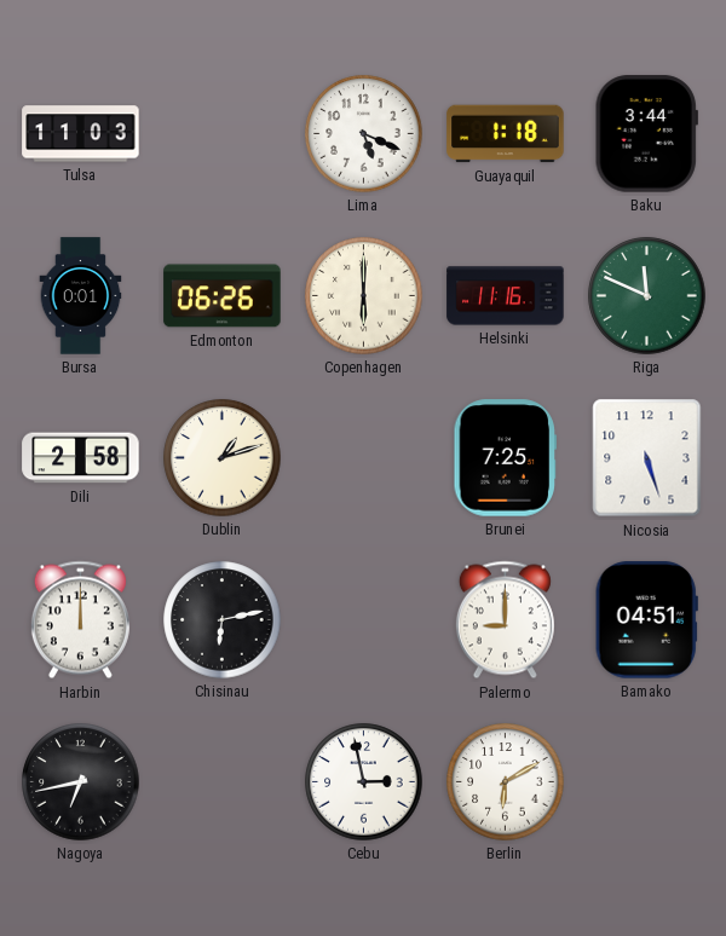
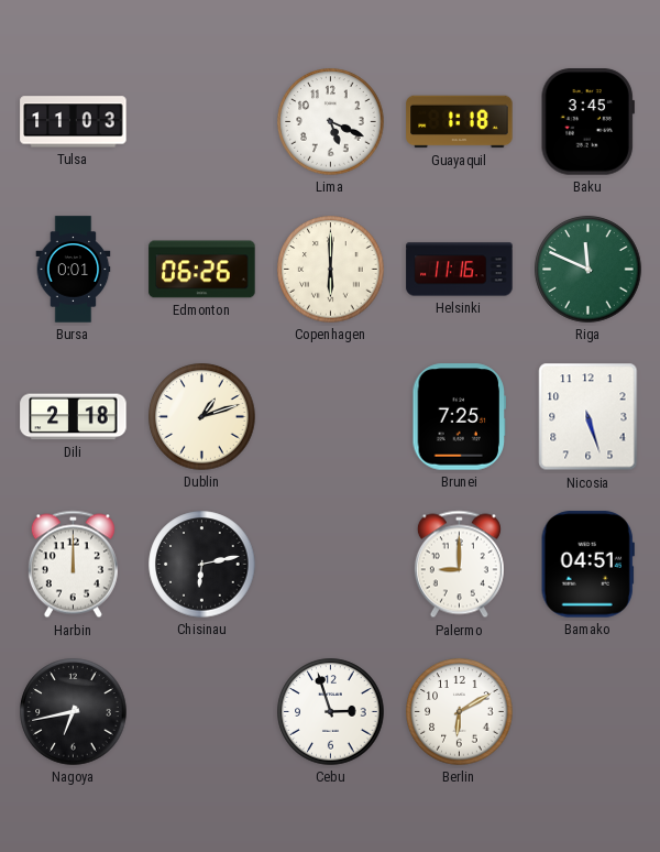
Baku: 3:44 -> 3:45
Dili: 2:58 -> 2:18
Cebu: 2:58 -> 2:57
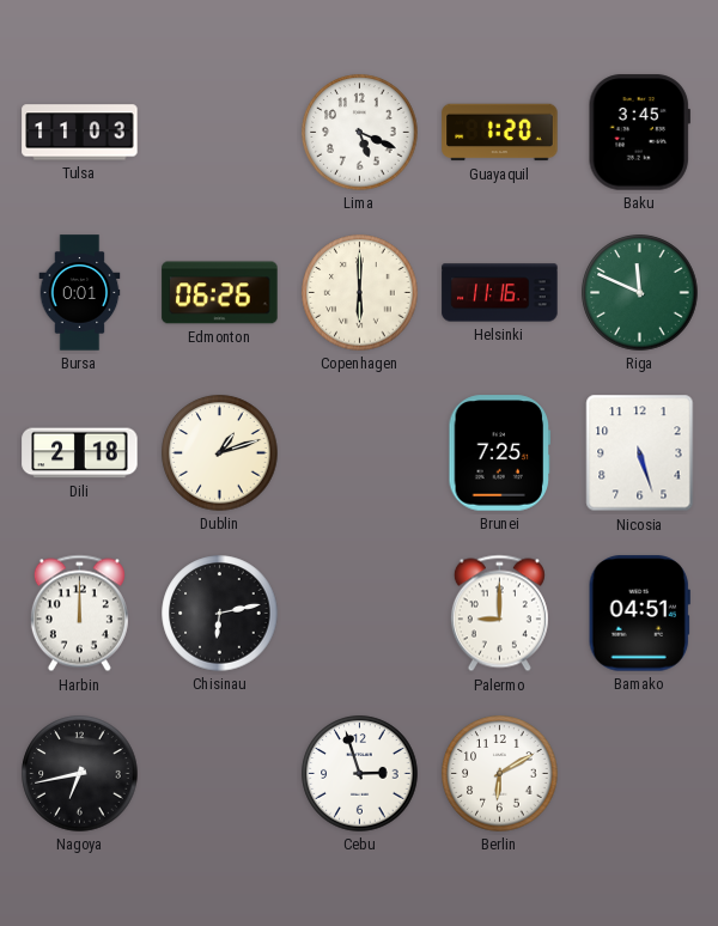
Guayaquil: 1:18 -> 1:20
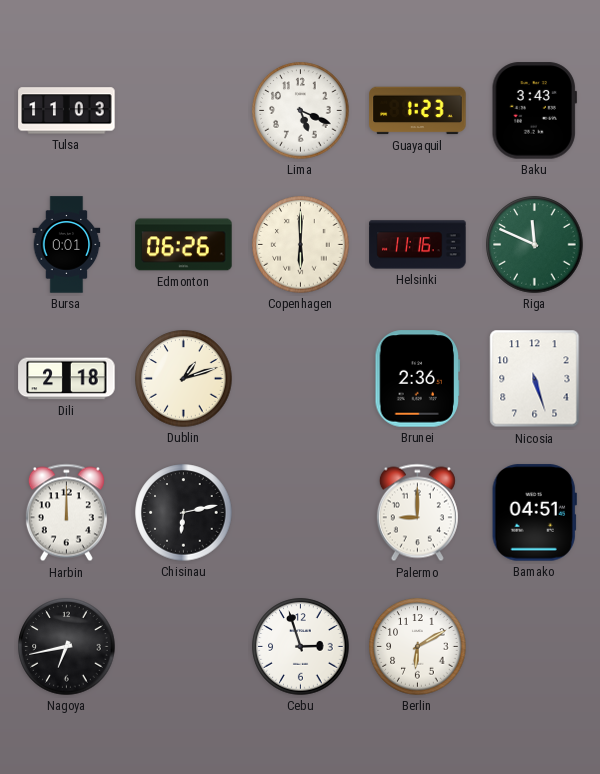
Guayaquil: 1:20 -> 1:23
Baku: 3:45 -> 3:43
Brunei: 7:25 -> 2:36
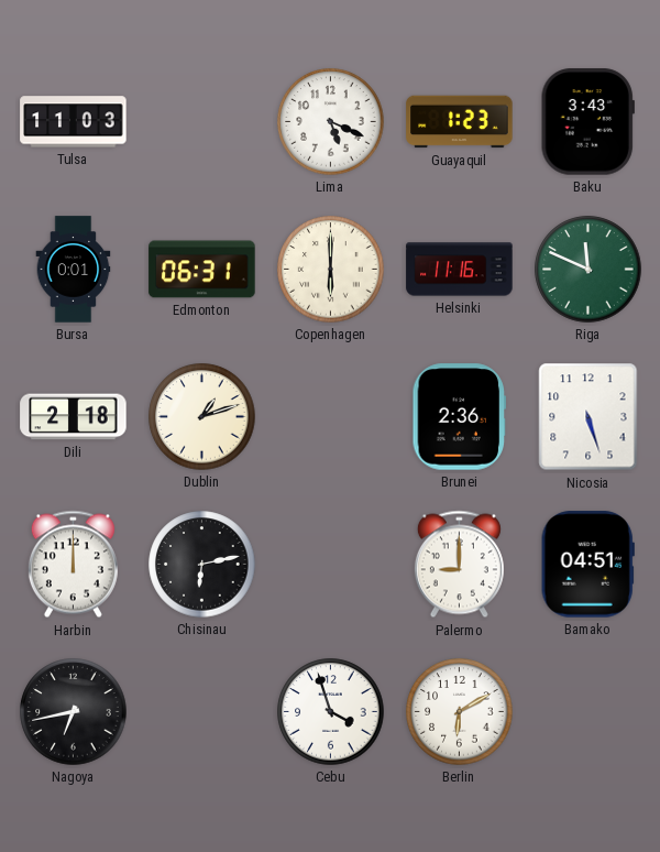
Edmonton: 06:26 -> 06:31
Cebu: 2:57 -> 3:57
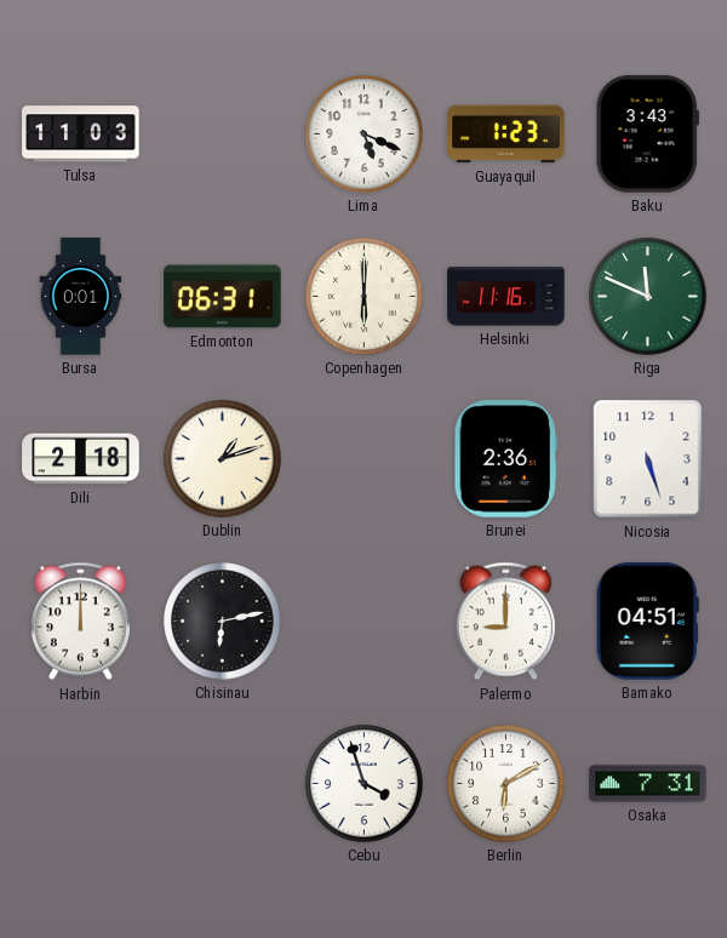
Nagoya: 6:43 -> none
Osaka: none -> 7:31
